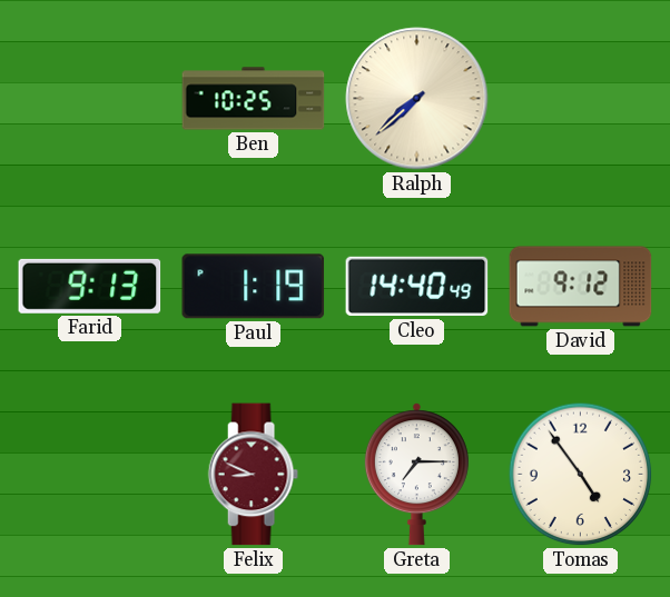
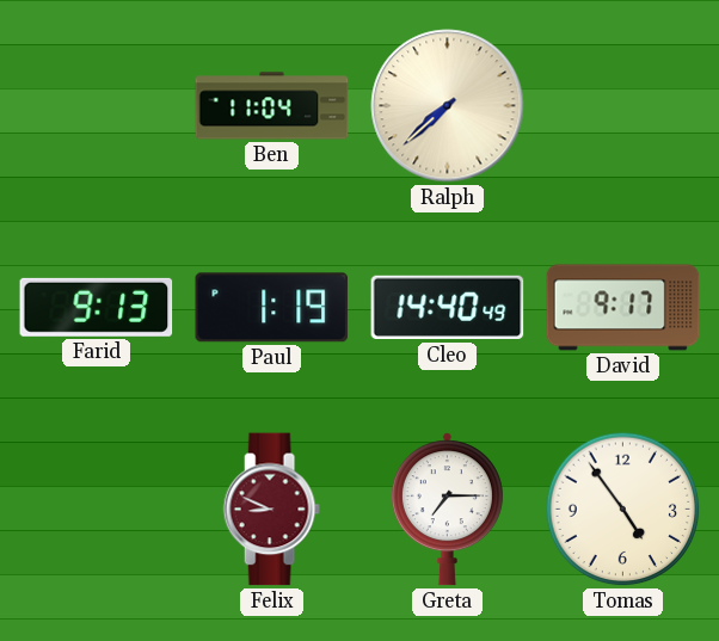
Ben: 10:25 -> 11:04
David: 9:12 -> 9:17
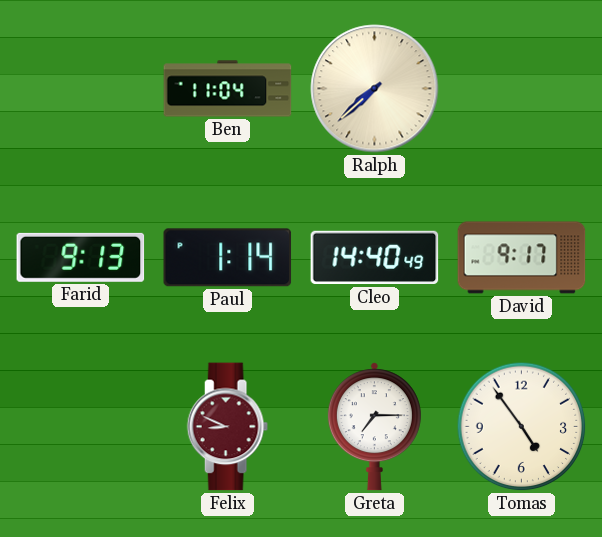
Paul: 1:19 -> 1:14
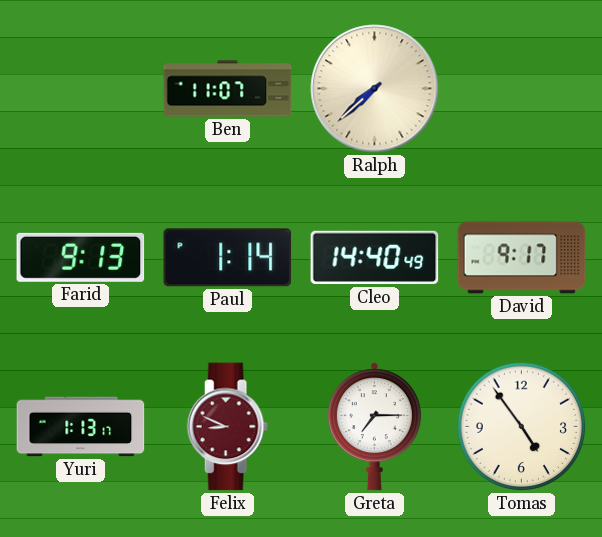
Ben: 11:04 -> 11:07
Yuri: none -> 1:13
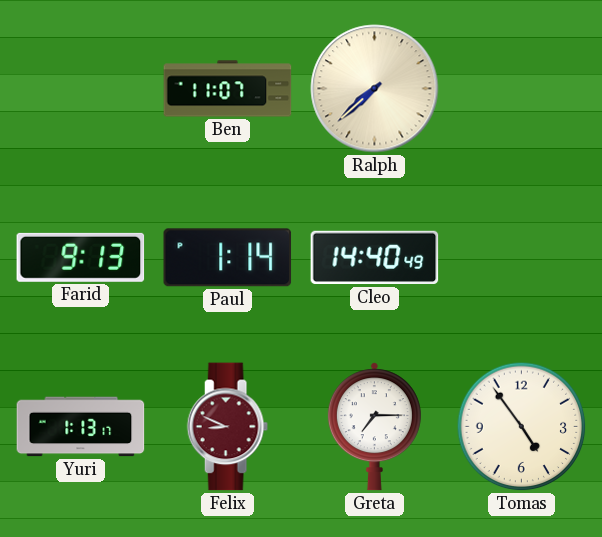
David: 9:17 -> none
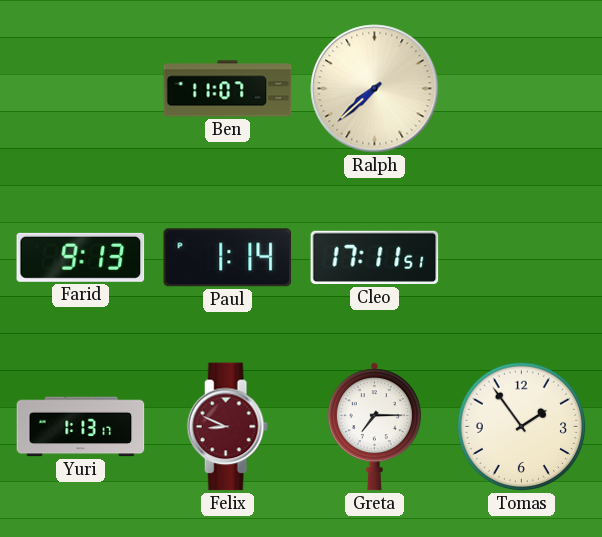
Cleo: 14:40 -> 17:11
Tomas: 4:54 -> 1:54
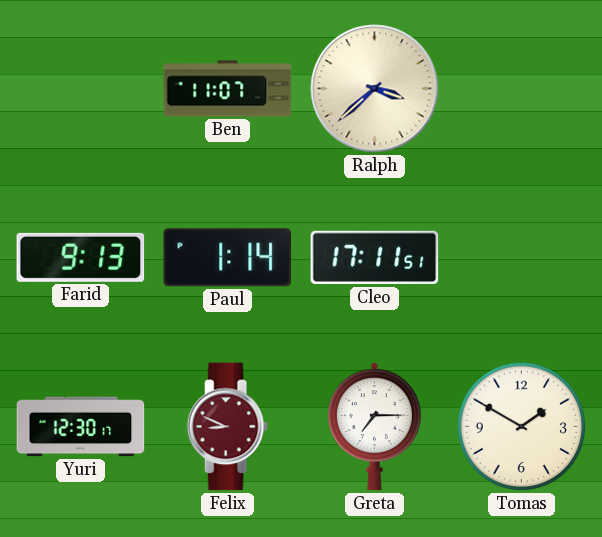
Ralph: 7:38 -> 3:38
Yuri: 1:13 -> 12:30
Tomas: 1:54 -> 1:50
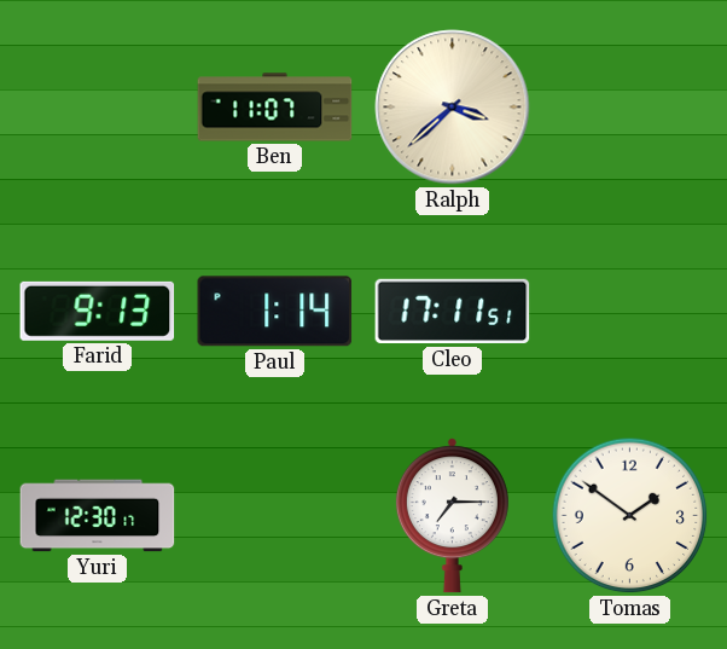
Felix: 8:49 -> none
Tomas: 1:50 -> 1:51
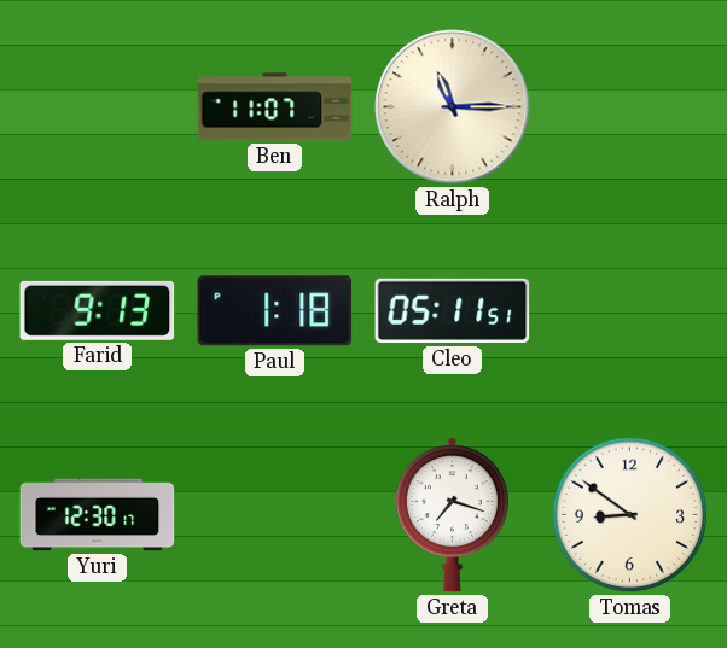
Ralph: 3:38 -> 11:15
Paul: 1:14 -> 1:18
Cleo: 17:11 -> 05:11
Greta: 7:15 -> 7:18
Tomas: 1:51 -> 8:51
